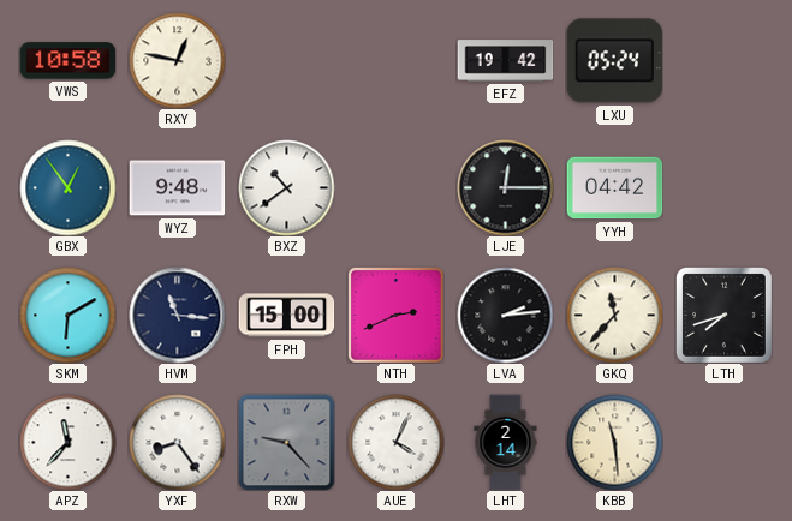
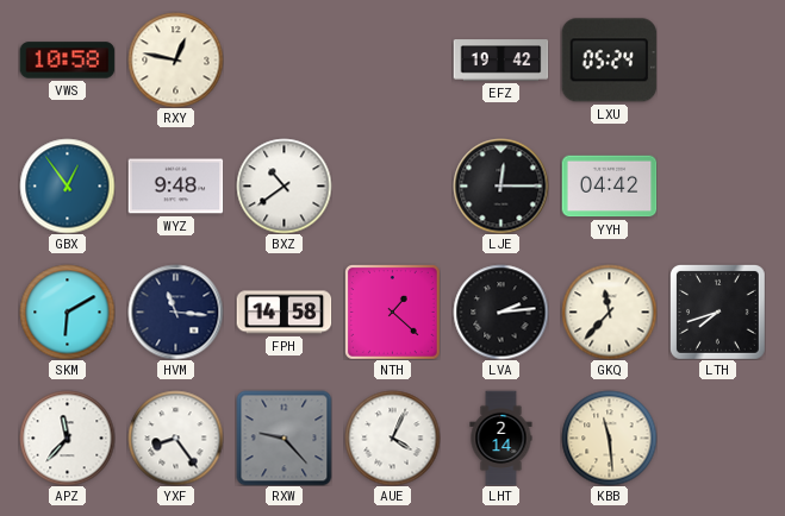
FPH: 15:00 -> 14:58
NTH: 2:41 -> 1:22
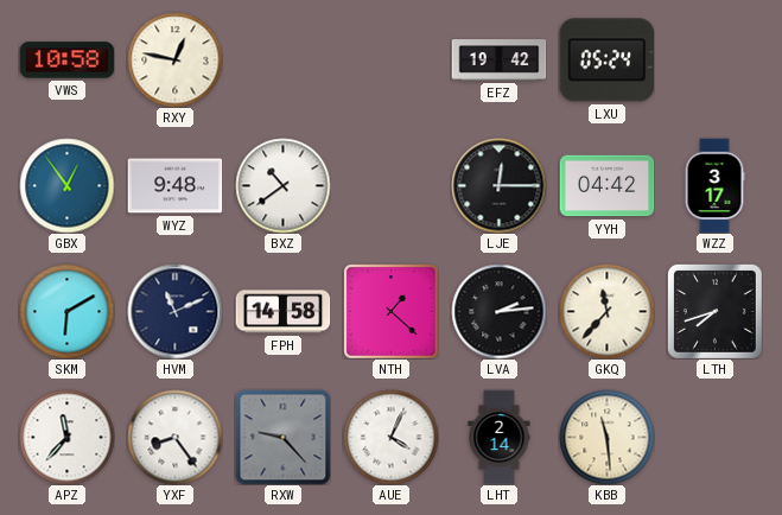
WZZ: none -> 3:17
HVM: 11:16 -> 11:11
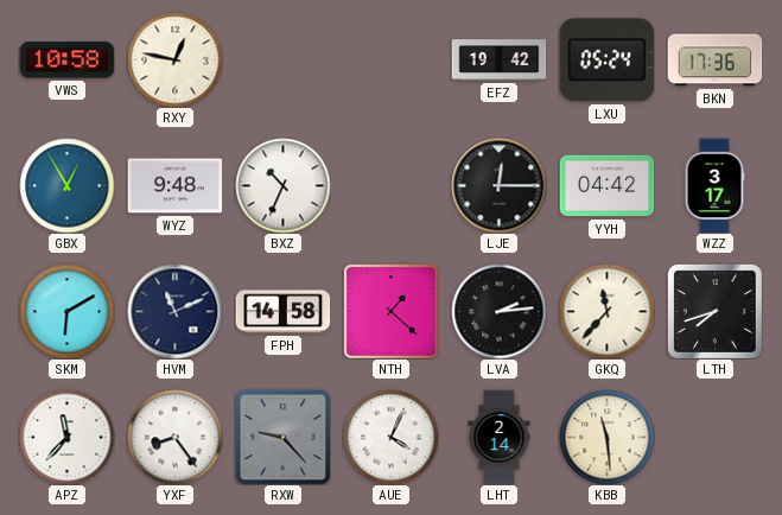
BKN: none -> 17:36
GBX: 12:54 -> 12:55
BXZ: 10:39 -> 10:34
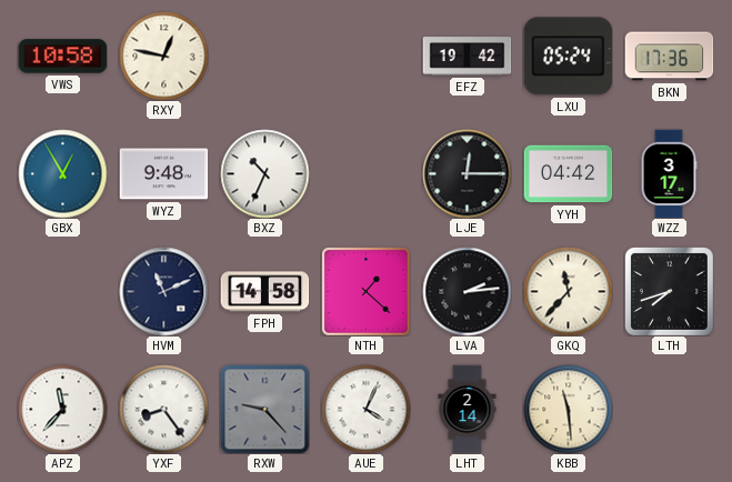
SKM: 6:10 -> none
